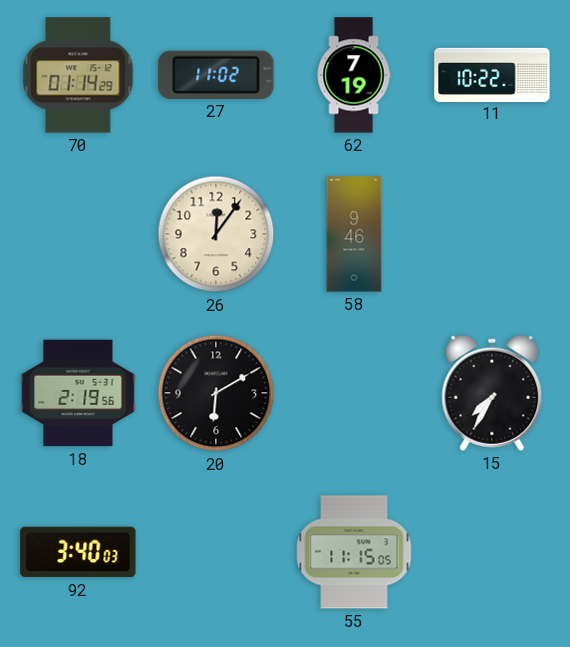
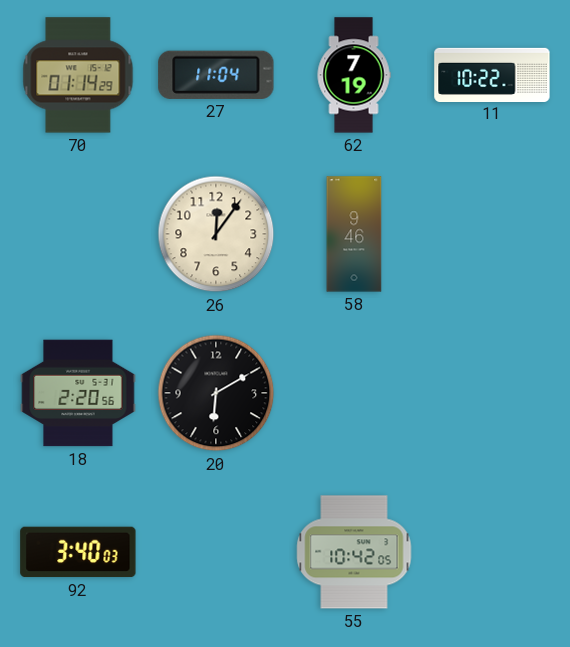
27: 11:02 -> 11:04
18: 2:19 -> 2:20
15: 7:35 -> none
55: 11:15 -> 10:42
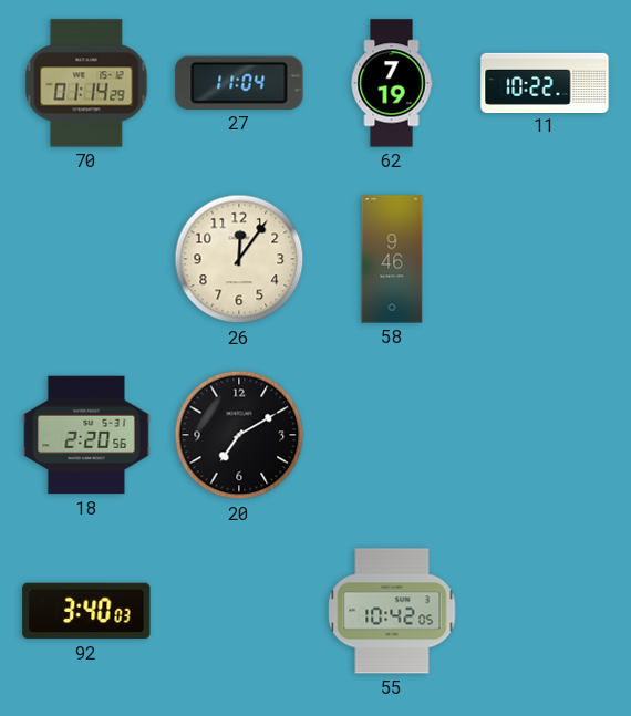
20: 6:10 -> 7:10
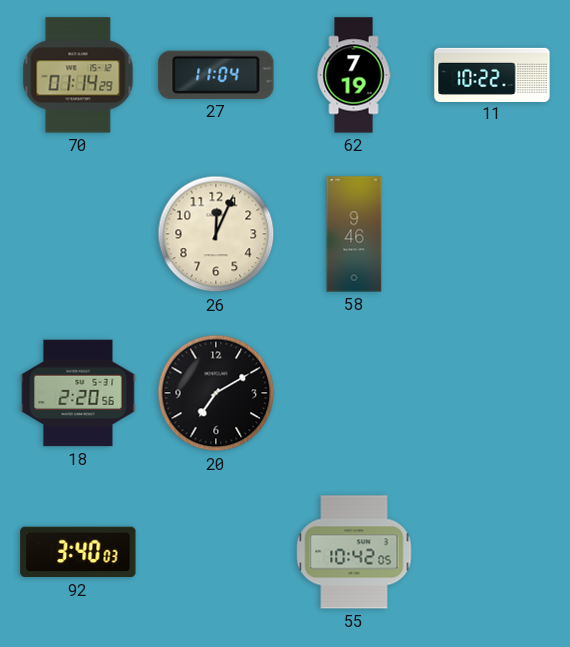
26: 12:06 -> 12:04
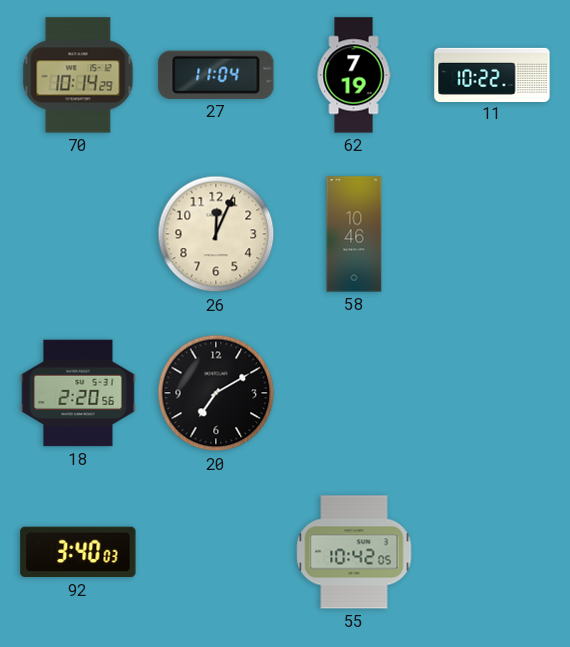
70: 01:14 -> 10:14
58: 9:46 -> 10:46
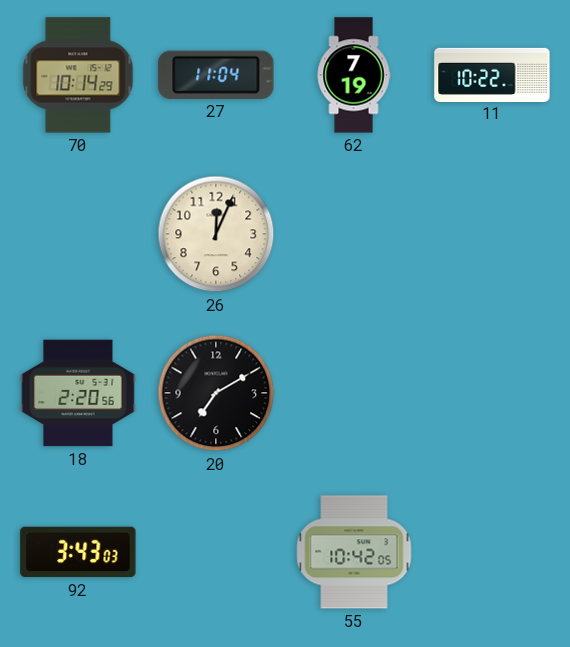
58: 10:46 -> none
92: 3:40 -> 3:43
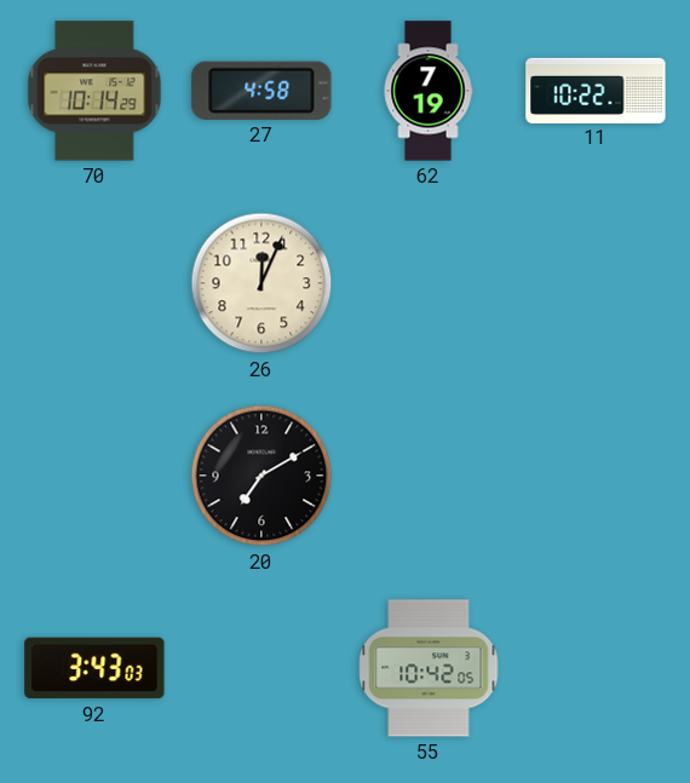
27: 11:04 -> 4:58
18: 2:20 -> none
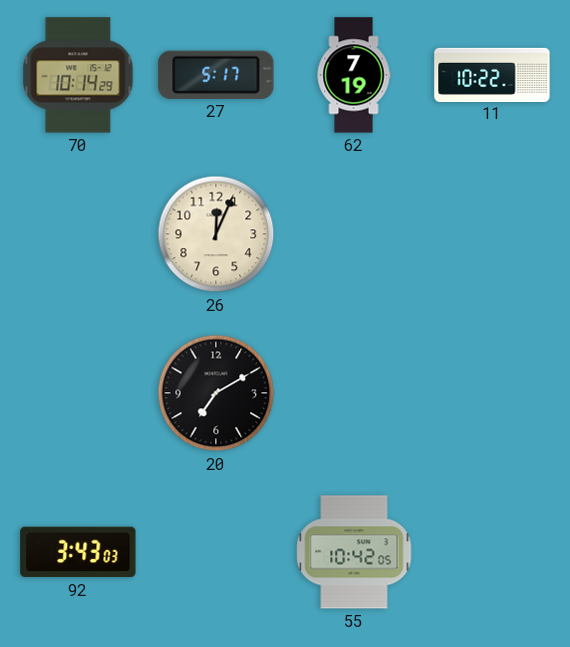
27: 4:58 -> 5:17
